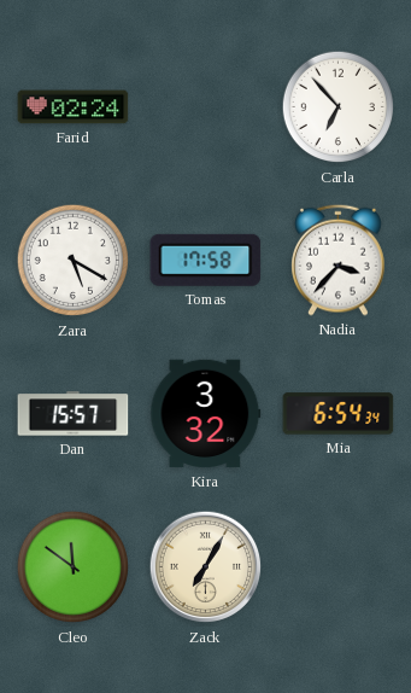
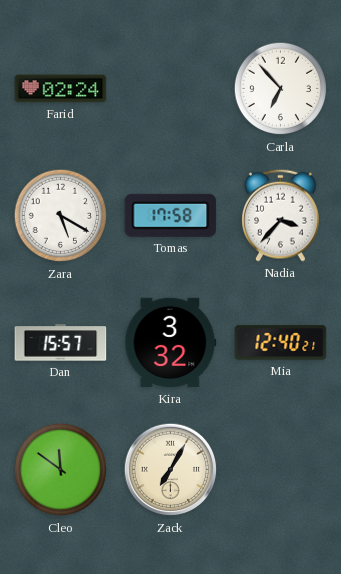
Mia: 6:54 -> 12:40
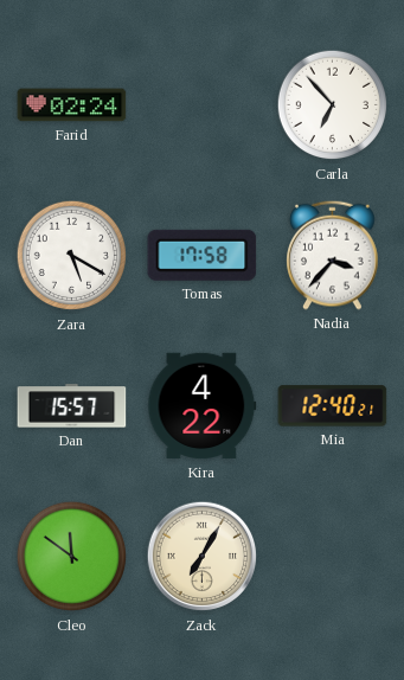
Kira: 3:32 -> 4:22
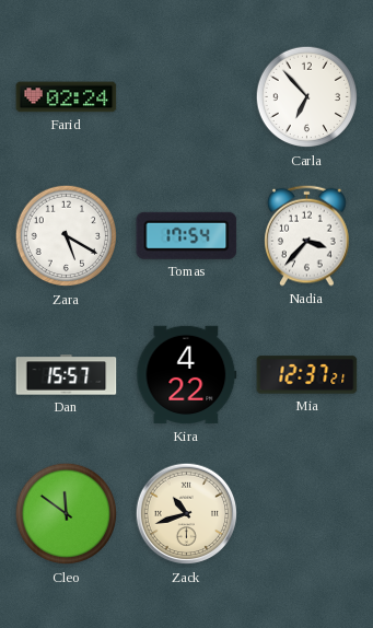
Tomas: 17:58 -> 17:54
Mia: 12:40 -> 12:37
Zack: 7:05 -> 10:42
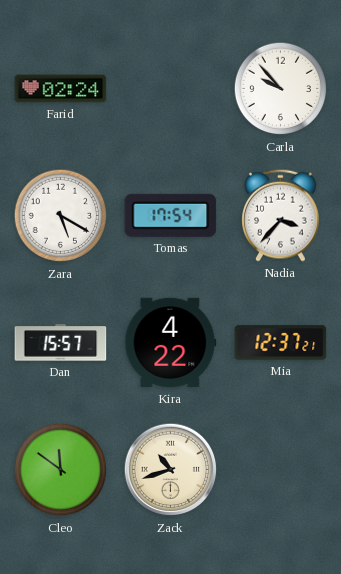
Carla: 6:53 -> 9:53
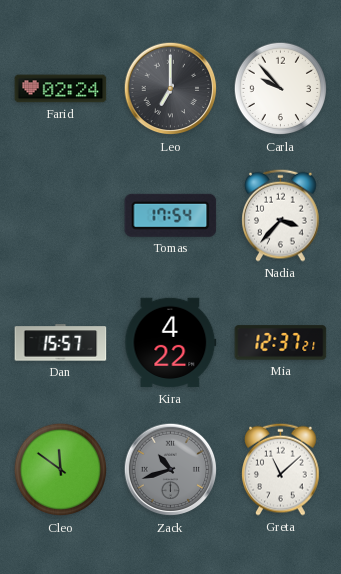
Leo: none -> 7:00
Zara: 5:20 -> none
Zack dial: cream -> grey
Greta: none -> 11:08
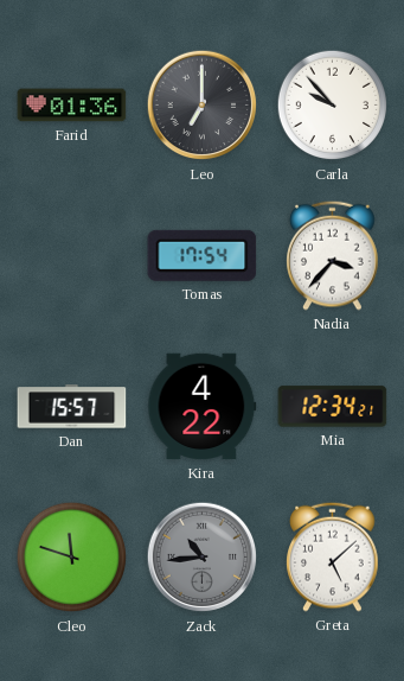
Farid: 02:24 -> 01:36
Mia: 12:37 -> 12:34
Cleo: 11:51 -> 11:48
Zack: 10:42 -> 10:44
Greta: 11:08 -> 5:08
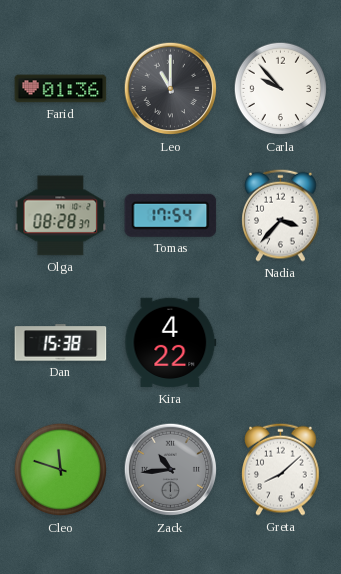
Leo: 7:00 -> 11:00
Olga: none -> 08:28
Dan: 15:57 -> 15:38
Mia: 12:34 -> none
Greta: 5:08 -> 8:08
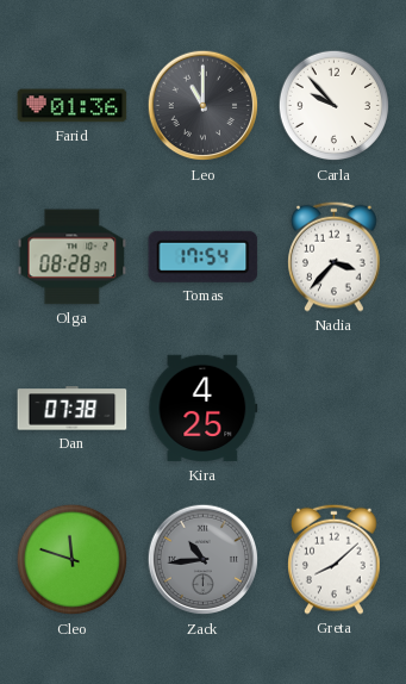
Dan: 15:38 -> 07:38
Kira: 4:22 -> 4:25
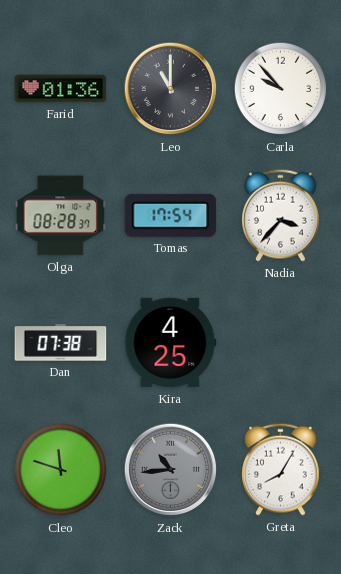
Greta: 8:08 -> 8:05
